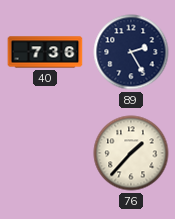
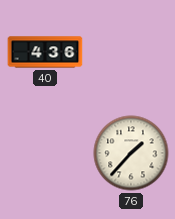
40: 7:36 -> 4:36
89: 2:25 -> none
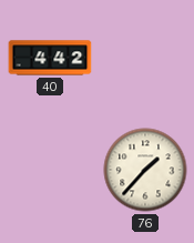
40: 4:36 -> 4:42
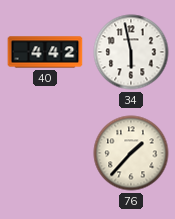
34: none -> 5:58
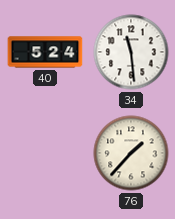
40: 4:42 -> 5:24
34: 5:58 -> 11:29
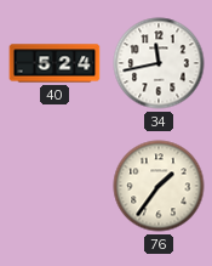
34: 11:29 -> 11:43
76: 1:37 -> 1:36
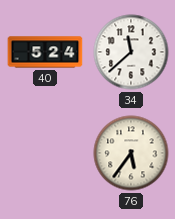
34: 11:43 -> 11:38
76: 1:36 -> 5:36
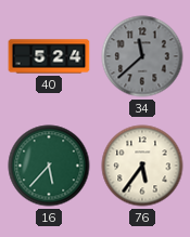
34 dial: white -> grey
16: none -> 5:37
